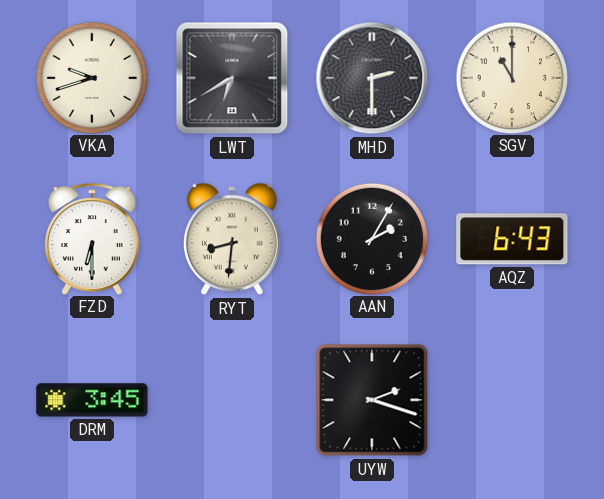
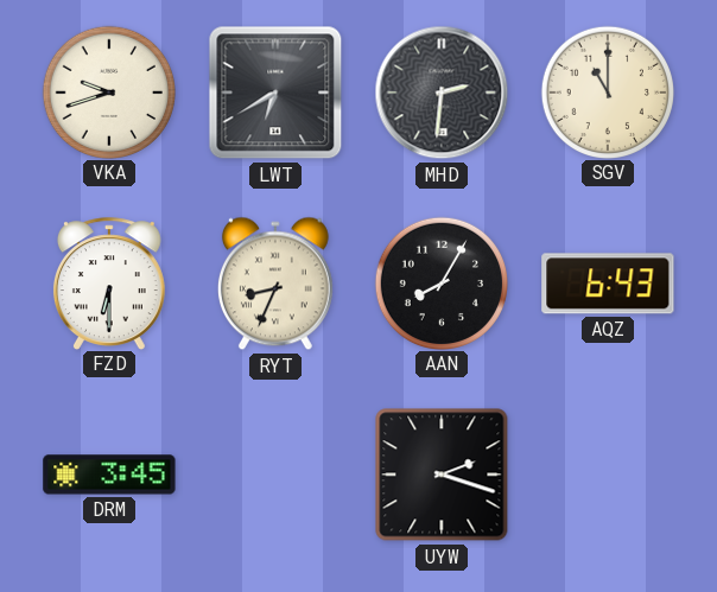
MHD: 2:30 -> 2:31
RYT: 8:31 -> 8:34
AAN: 2:05 -> 8:05
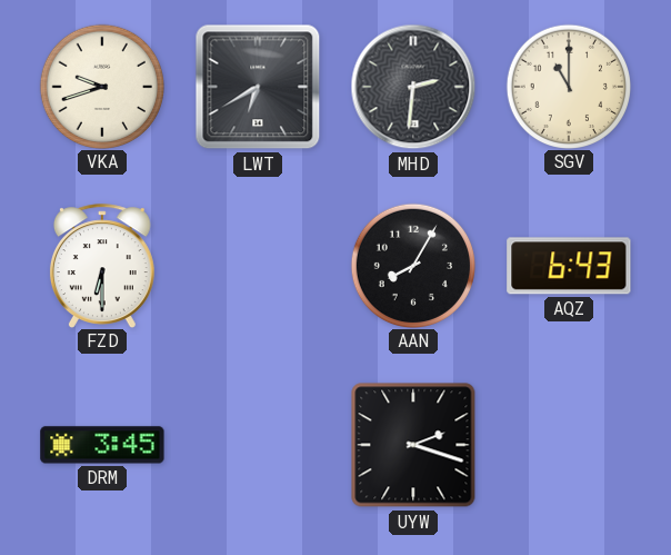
RYT: 8:34 -> none
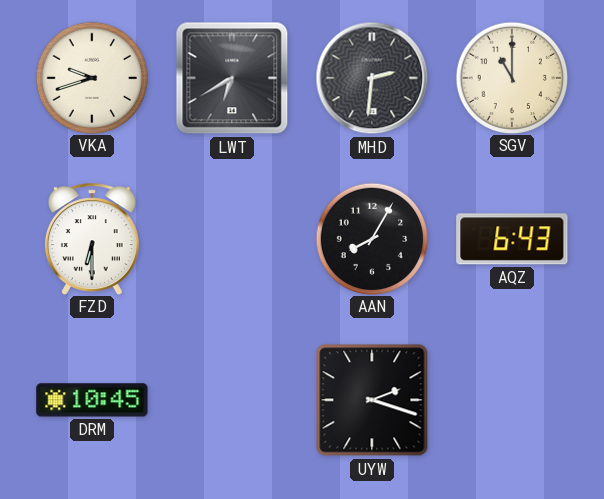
DRM: 3:45 -> 10:45
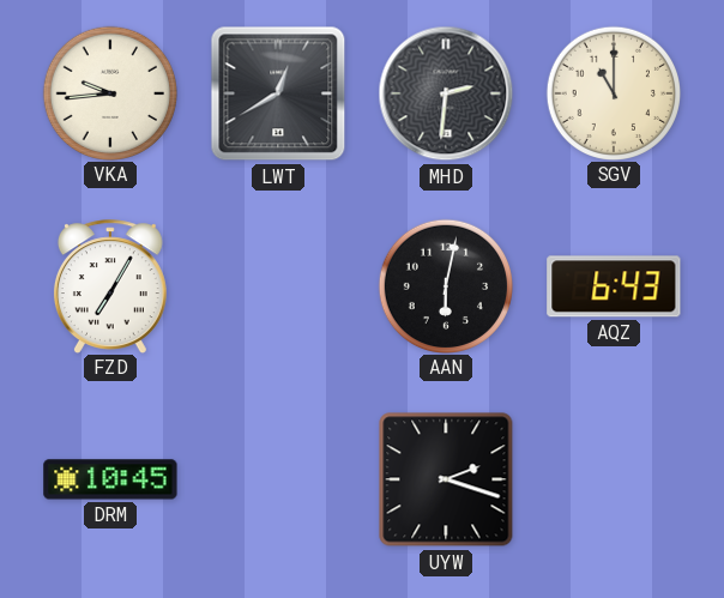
VKA: 9:42 -> 9:44
LWT: 6:40 -> 12:40
FZD: 6:30 -> 7:05
AAN: 8:05 -> 6:02
